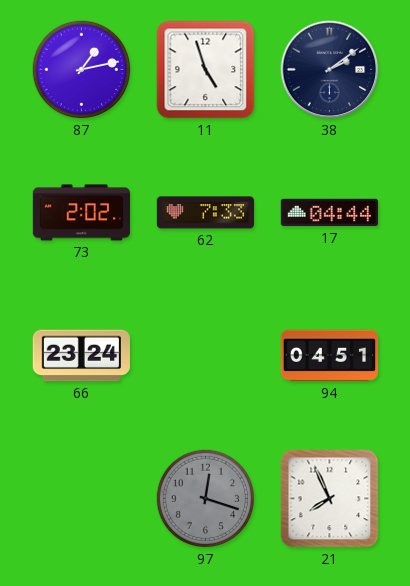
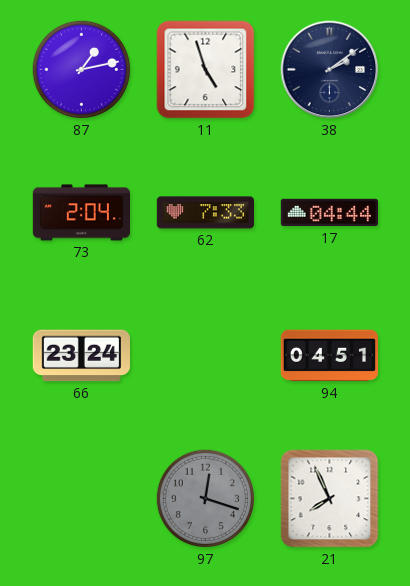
73: 2:02 -> 2:04
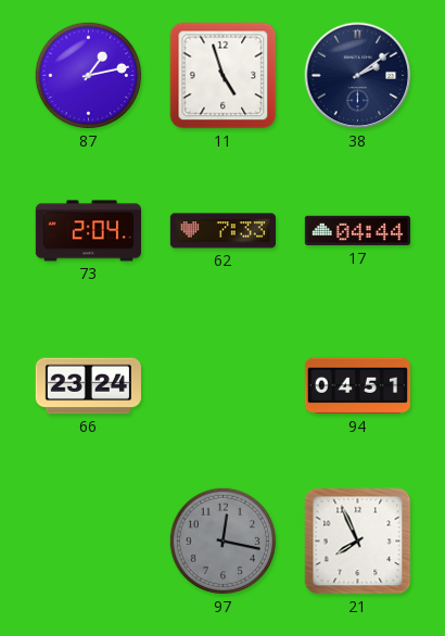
97: 12:18 -> 12:17
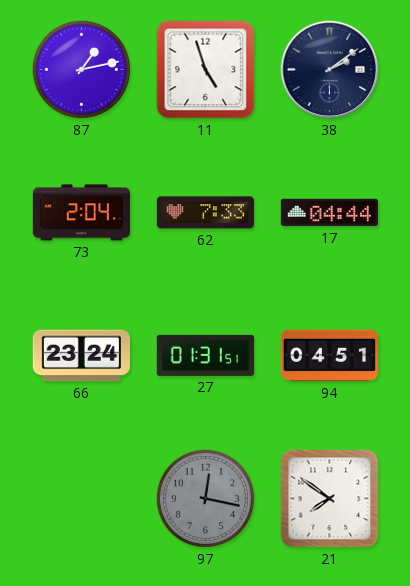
27: none -> 01:31
21: 7:56 -> 7:51
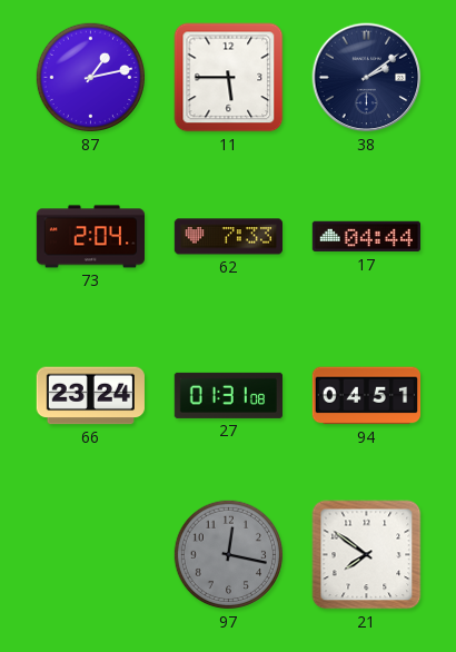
11: 4:57 -> 5:45
27: 01:31:51 -> 01:31:08
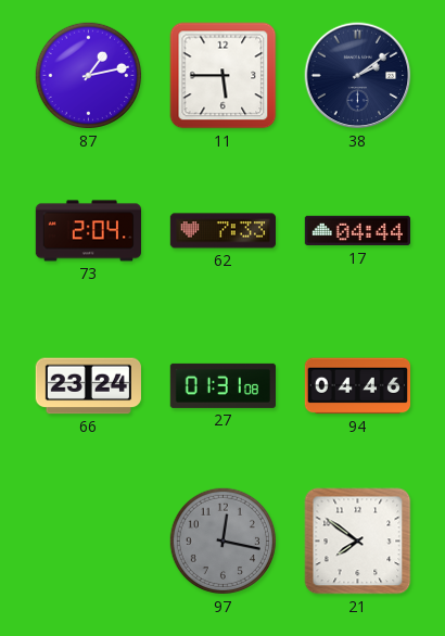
94: 04:51 -> 04:46
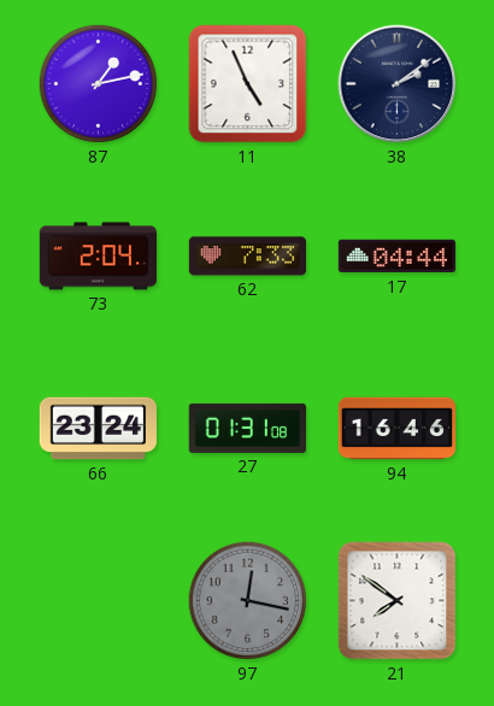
11: 5:45 -> 4:56
94: 04:46 -> 16:46
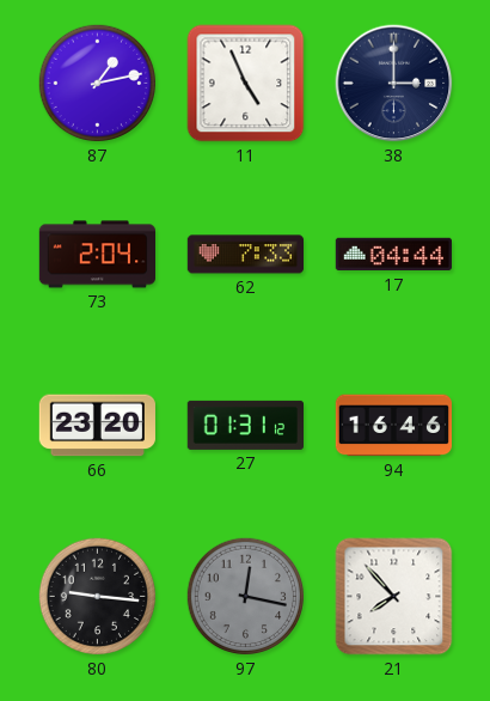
38: 2:09 -> 3:00
66: 23:24 -> 23:20
27: 01:31:08 -> 01:31:12
80: none -> 9:16
21: 7:51 -> 7:53
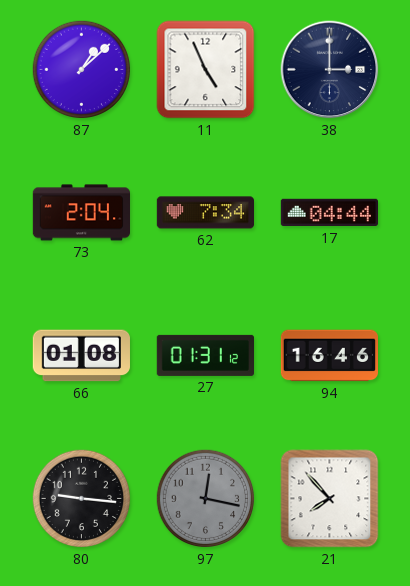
87: 1:13 -> 1:08
62: 7:33 -> 7:34
66: 23:20 -> 01:08
